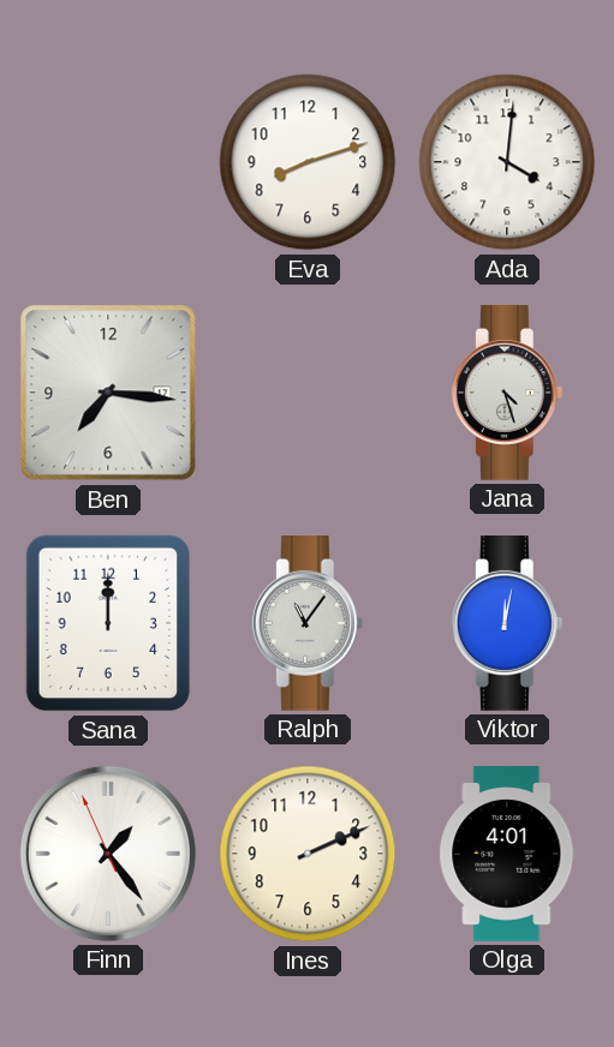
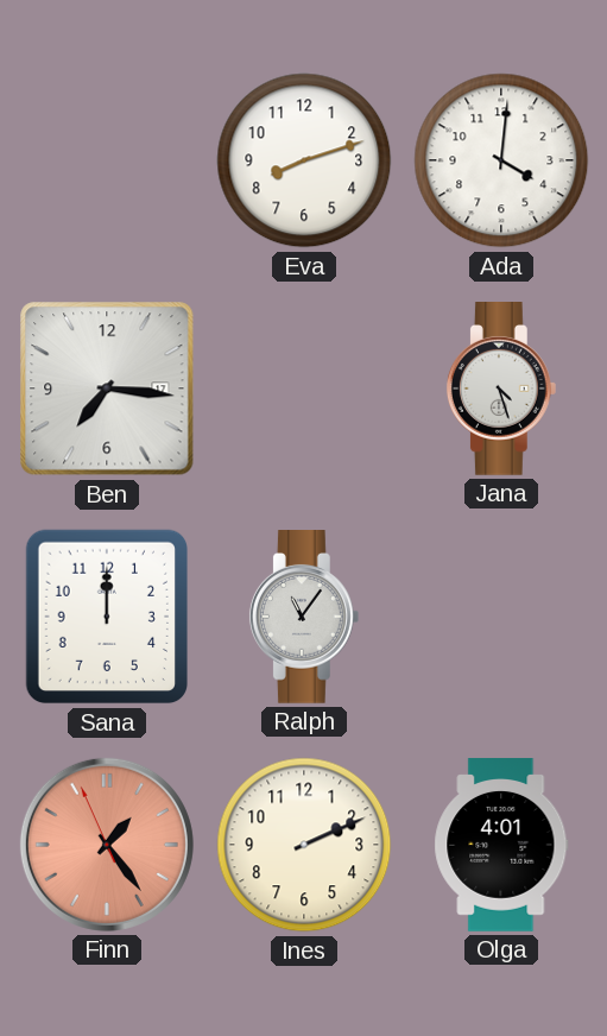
Viktor: 12:02 -> none
Finn dial: white -> salmon
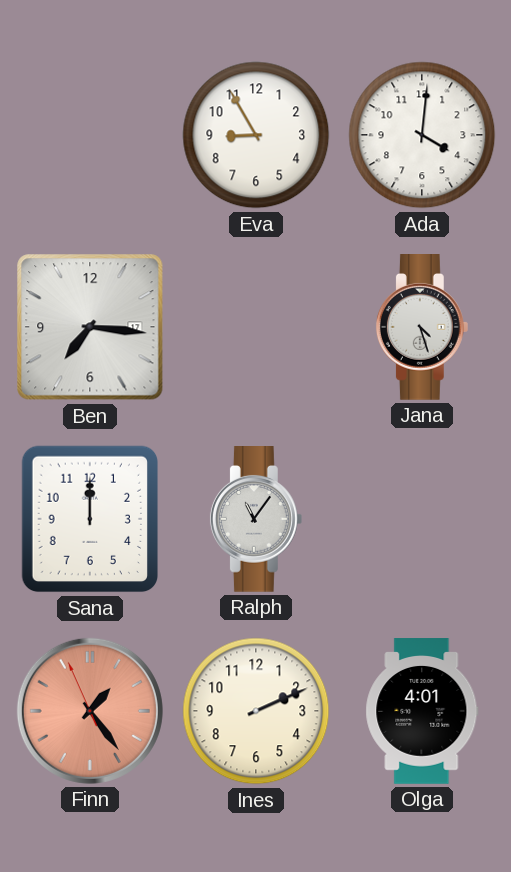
Eva: 8:12 -> 8:55
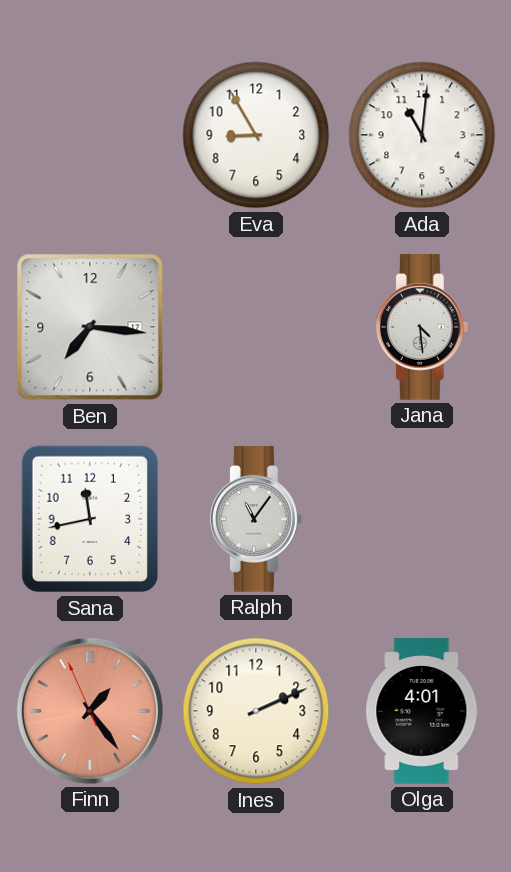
Ada: 4:01 -> 11:01
Jana: 4:27 -> 4:29
Sana: 12:00 -> 11:43
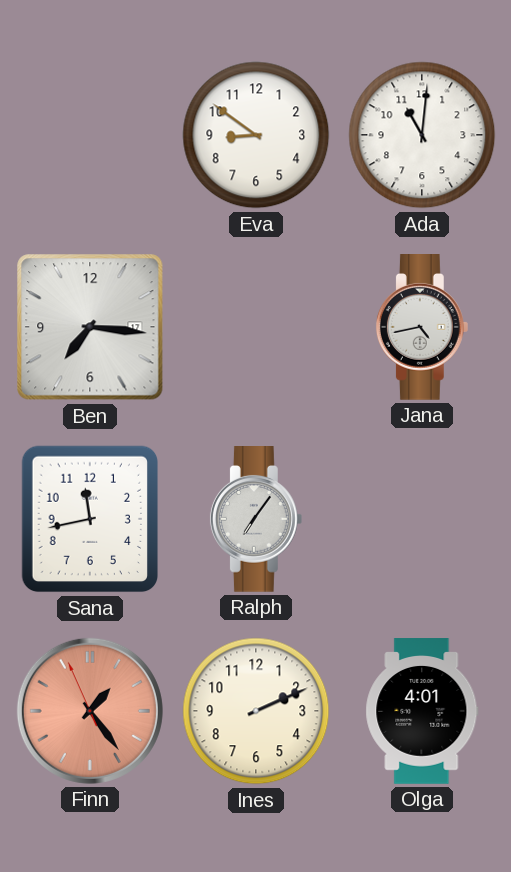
Eva: 8:55 -> 8:51
Jana: 4:29 -> 4:43
Ralph: 11:06 -> 7:06
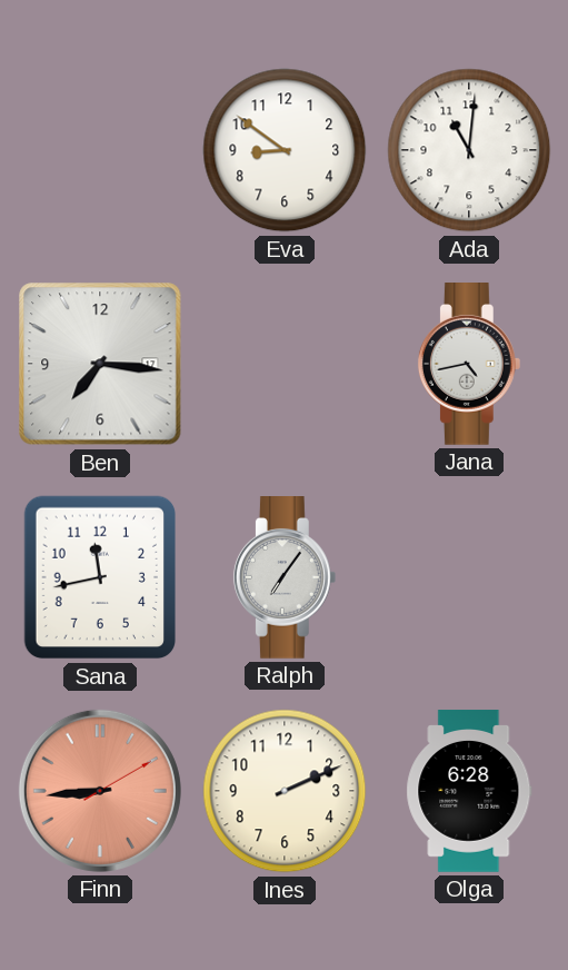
Finn: 1:23 -> 8:44
Olga: 4:01 -> 6:28
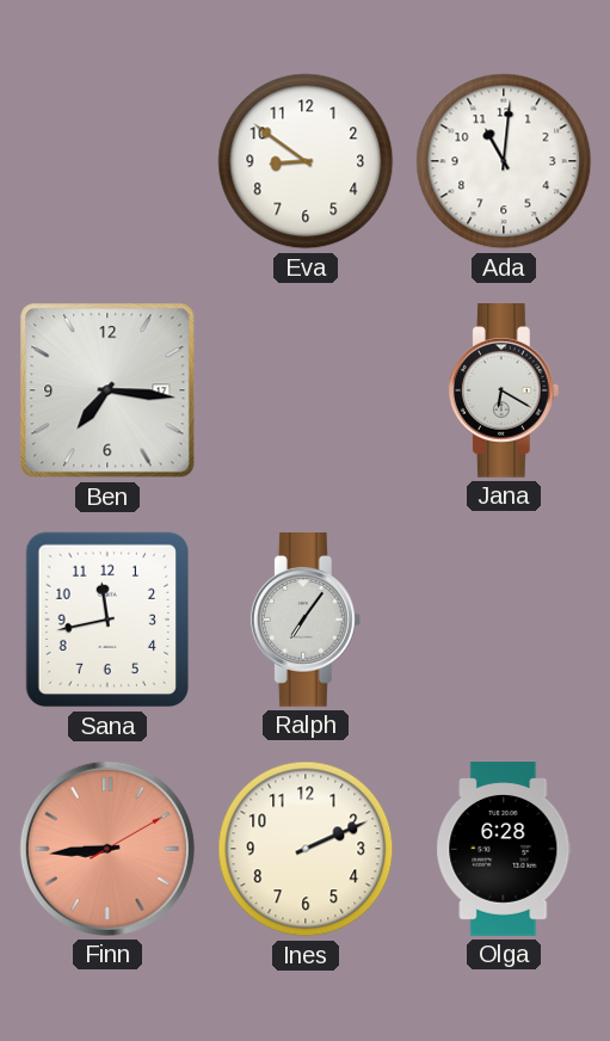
Jana: 4:43 -> 6:20
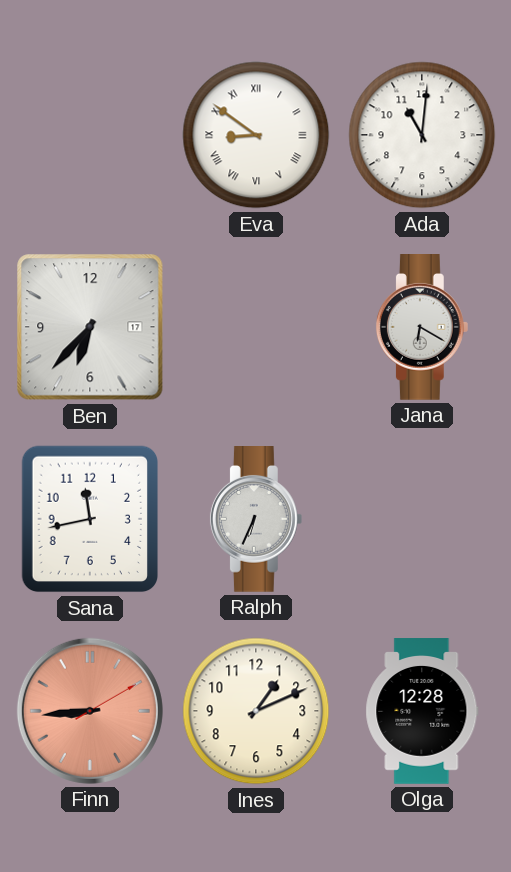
Eva numerals: Arabic -> Roman
Ben: 7:16 -> 6:37
Ralph: 7:06 -> 6:34
Ines: 2:11 -> 1:11
Olga: 6:28 -> 12:28
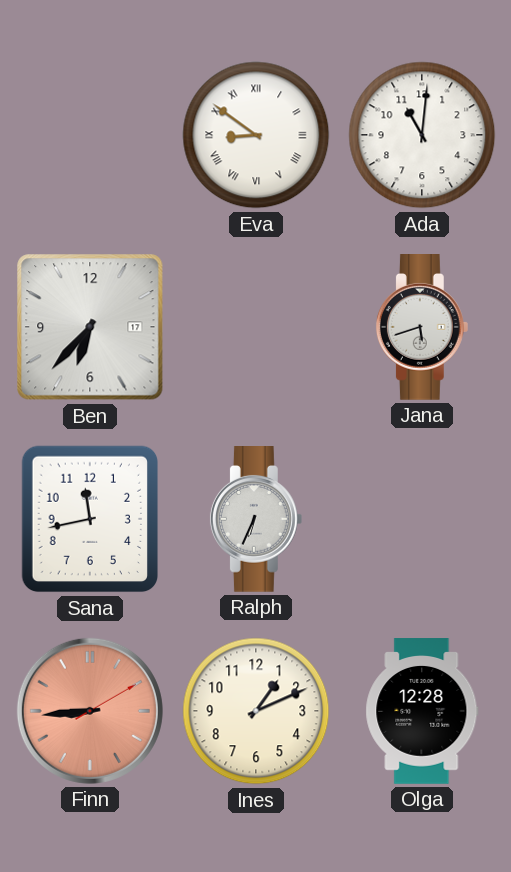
Jana: 6:20 -> 5:42
